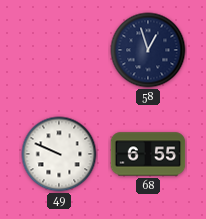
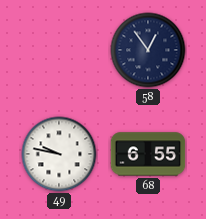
58: 12:57 -> 12:54
49: 9:49 -> 9:47
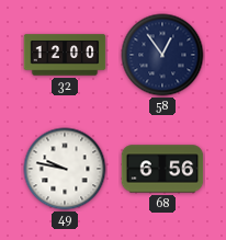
32: none -> 12:00
68: 6:55 -> 6:56
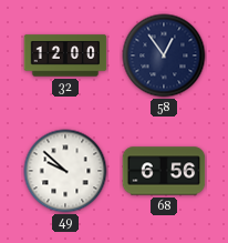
49: 9:47 -> 9:52
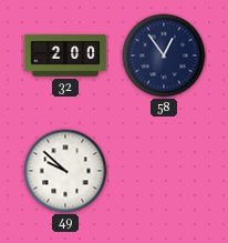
32: 12:00 -> 2:00
68: 6:56 -> none
